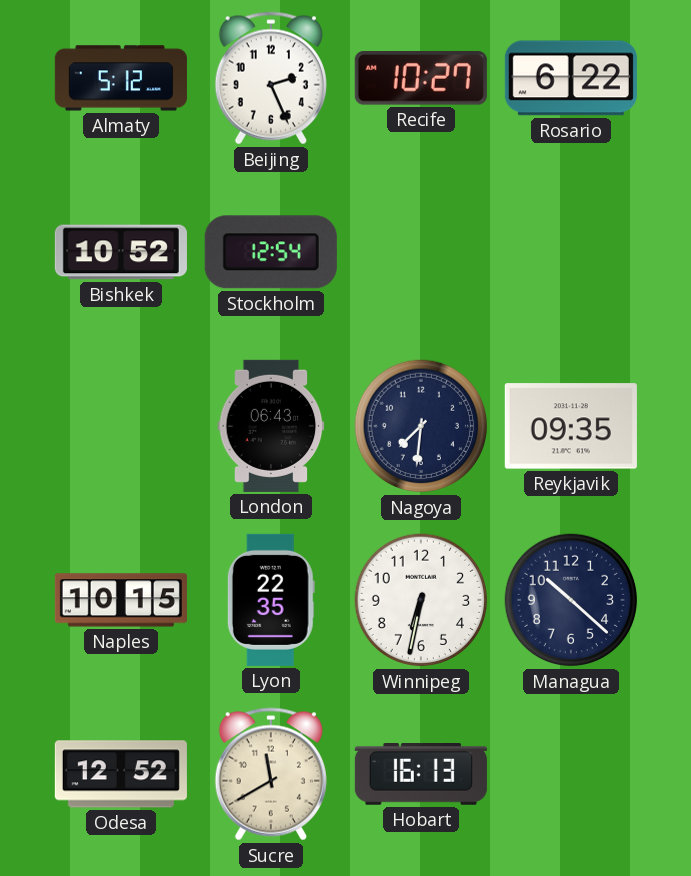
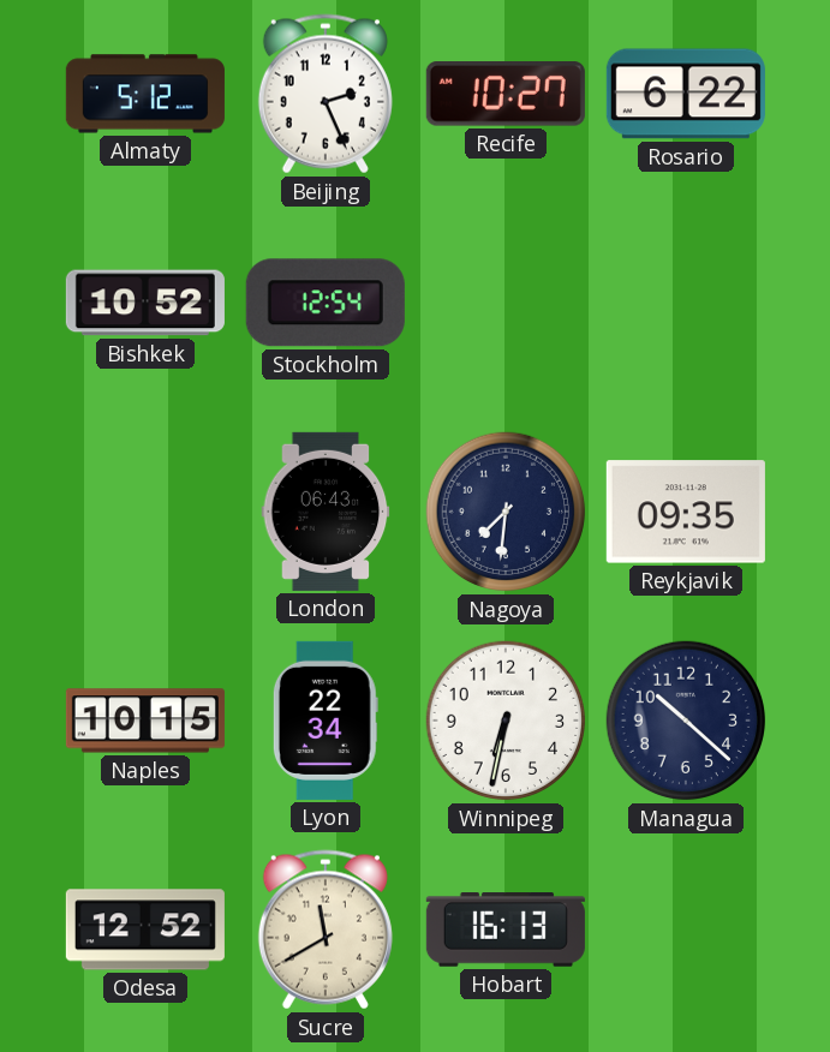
Lyon: 22:35 -> 22:34
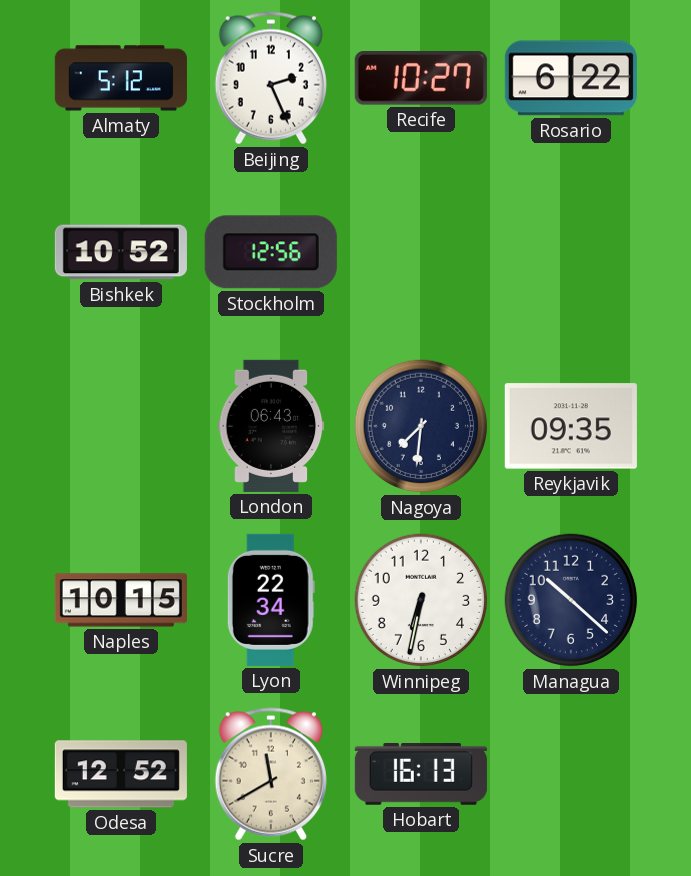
Stockholm: 12:54 -> 12:56
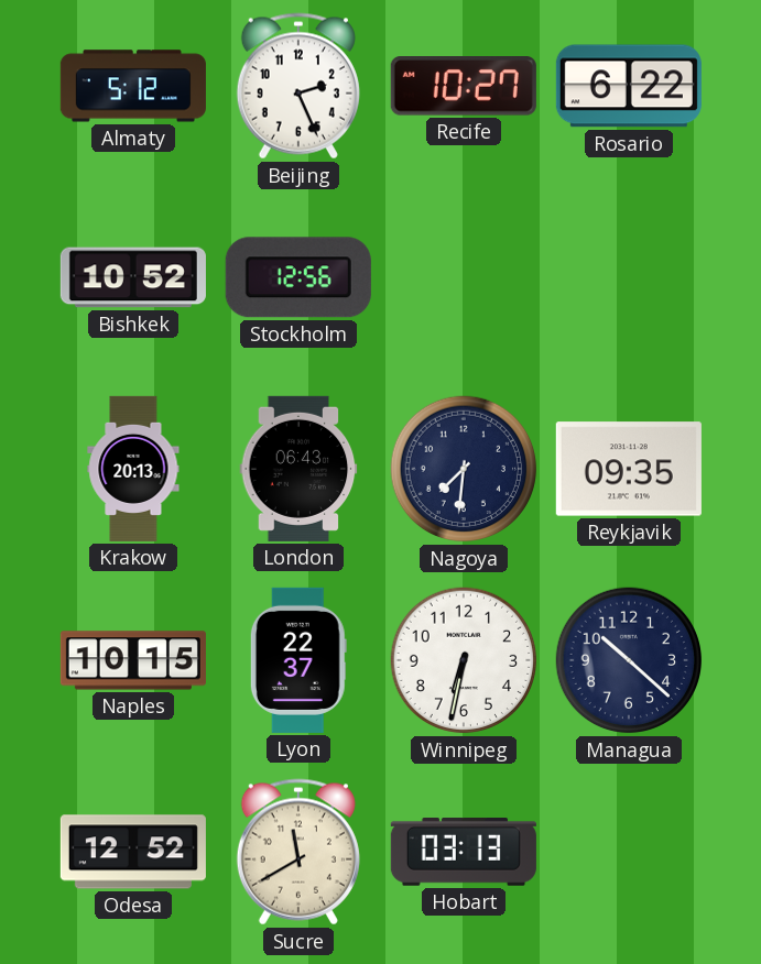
Krakow: none -> 20:13
Lyon: 22:34 -> 22:37
Hobart: 16:13 -> 03:13
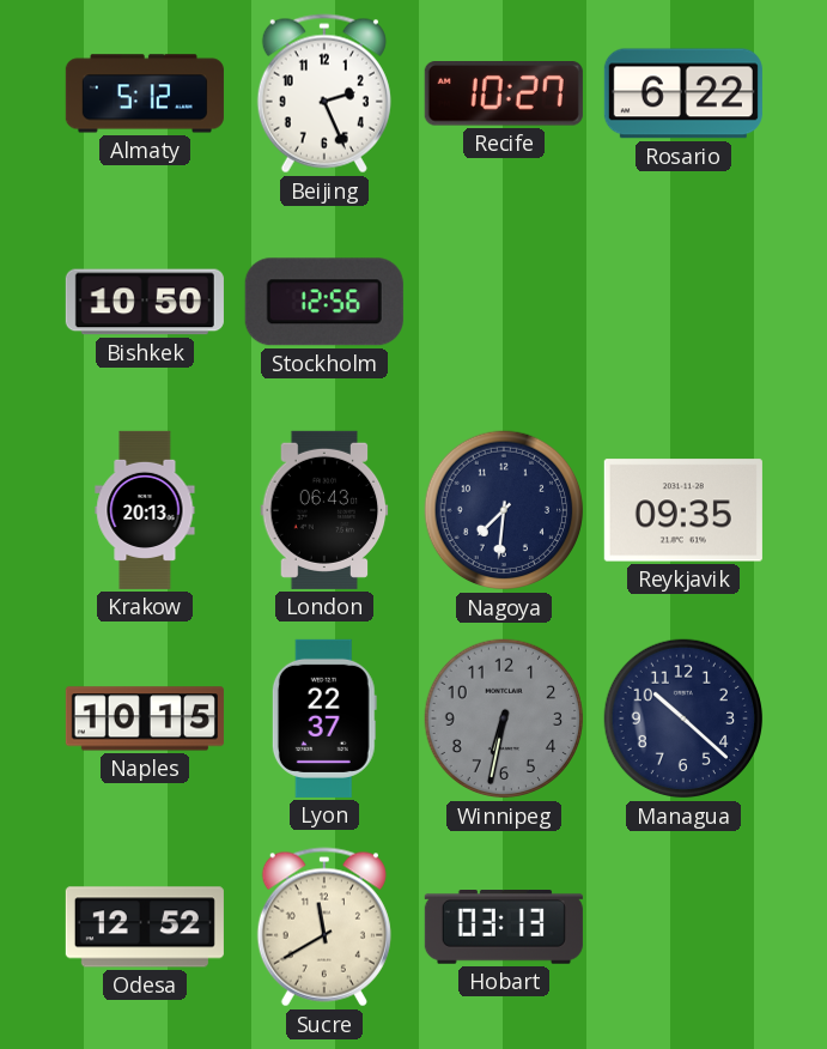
Bishkek: 10:52 -> 10:50
Winnipeg dial: white -> grey
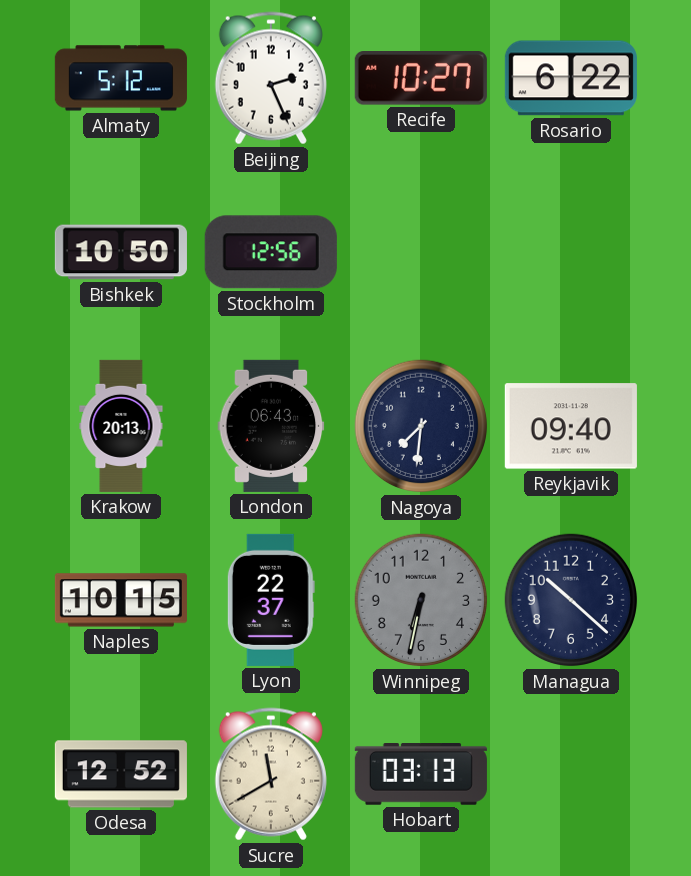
Reykjavik: 09:35 -> 09:40
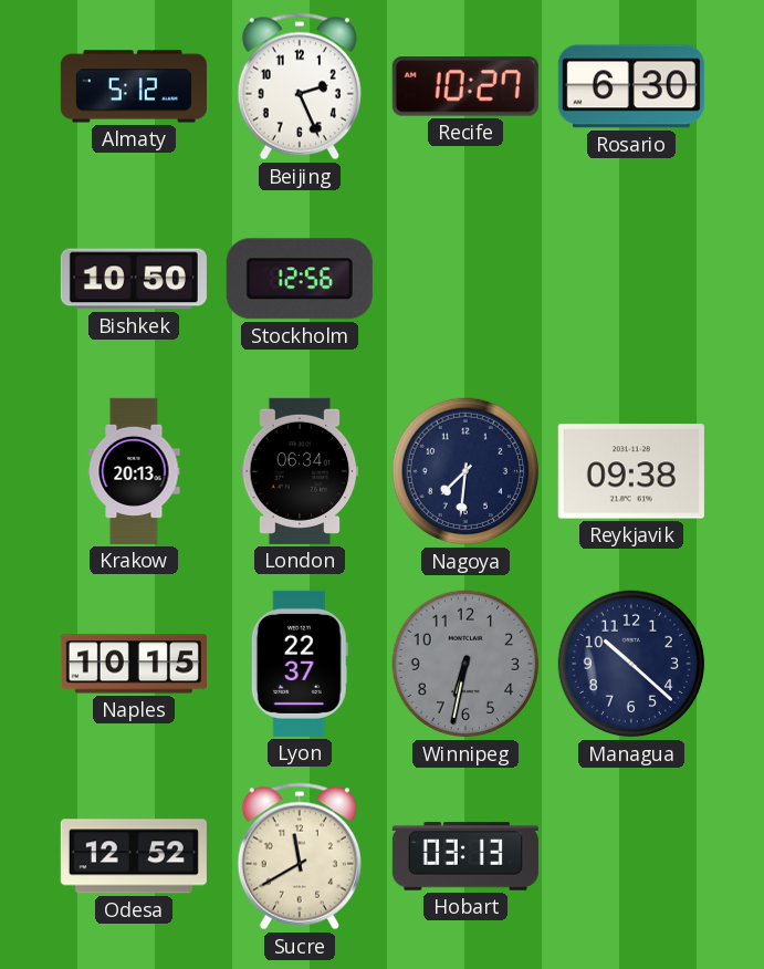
Rosario: 6:22 -> 6:30
London: 06:43 -> 06:34
Reykjavik: 09:40 -> 09:38
